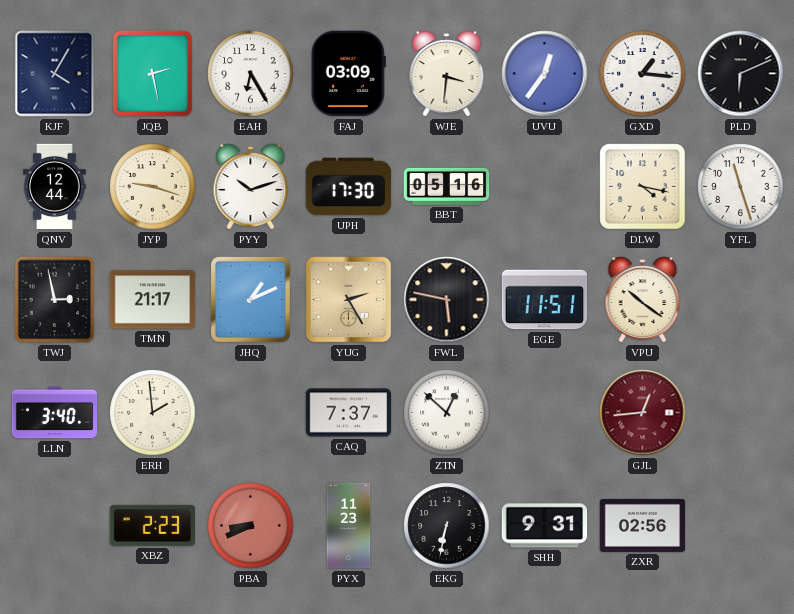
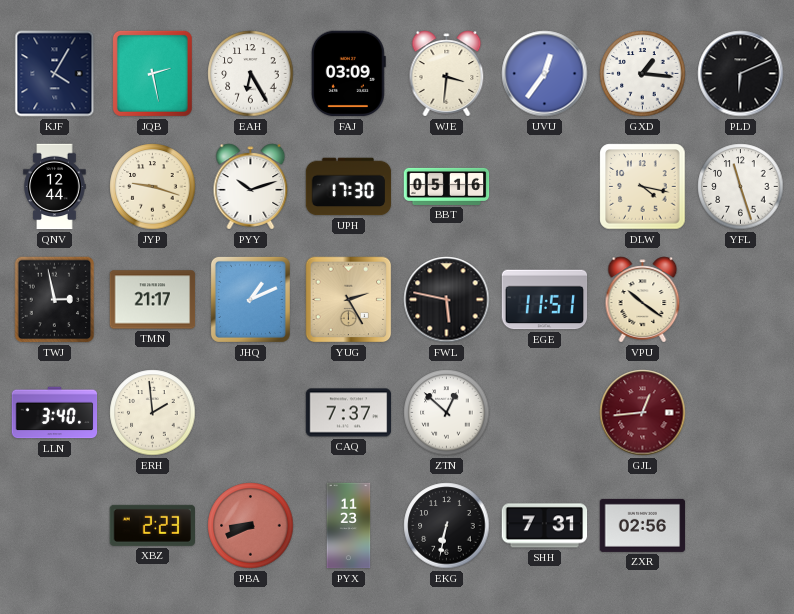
SHH: 9:31 -> 7:31
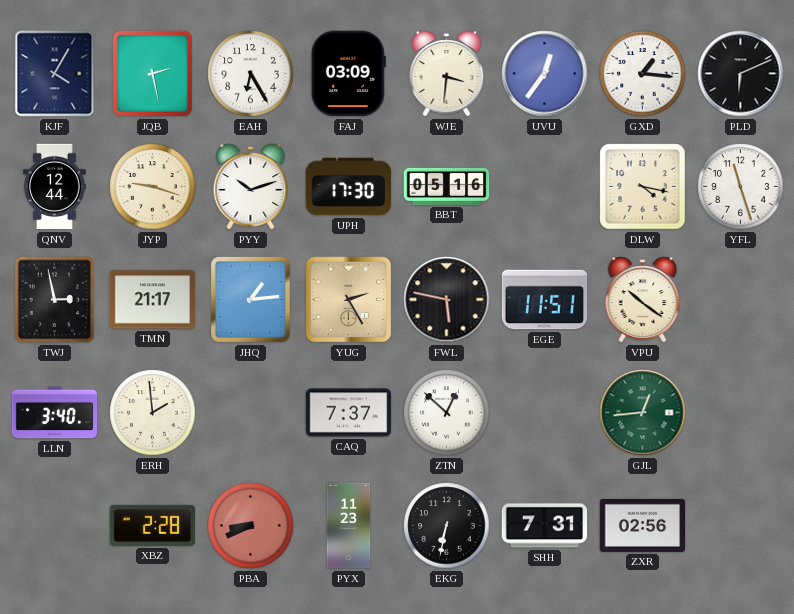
JHQ: 1:11 -> 1:14
GJL dial: burgundy -> green
XBZ: 2:23 -> 2:28
